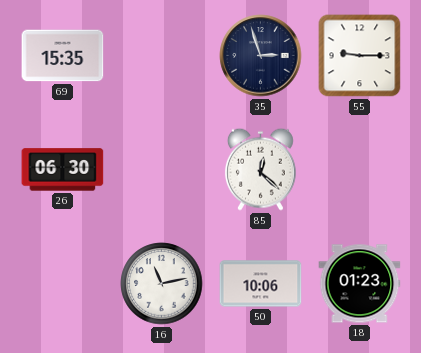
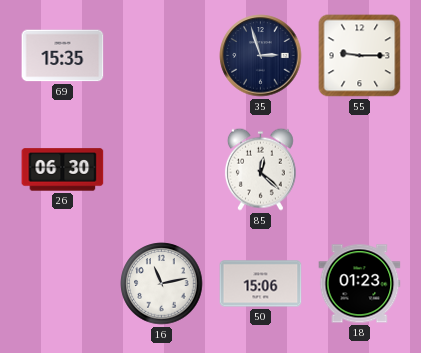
50: 10:06 -> 15:06
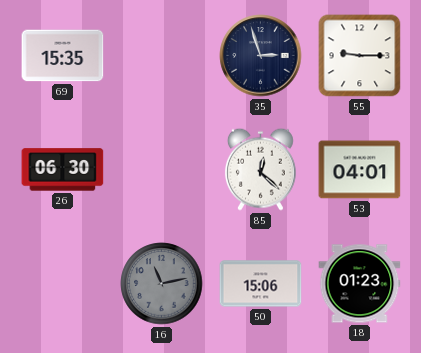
53: none -> 04:01
16 dial: white -> grey
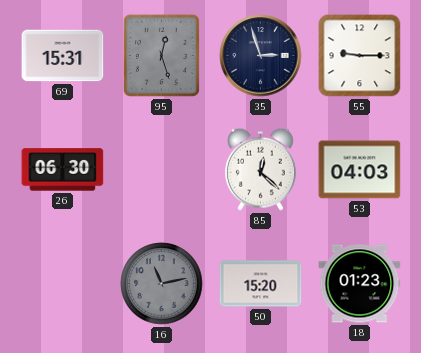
69: 15:35 -> 15:31
95: none -> 12:27
53: 04:01 -> 04:03
50: 15:06 -> 15:20
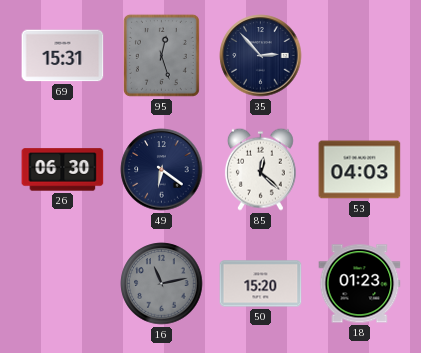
35: 2:57 -> 2:53
55: 9:15 -> none
49: none -> 6:21
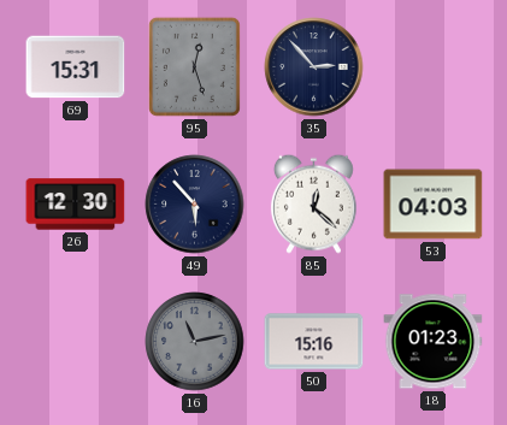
26: 06:30 -> 12:30
49: 6:21 -> 5:53
50: 15:20 -> 15:16
